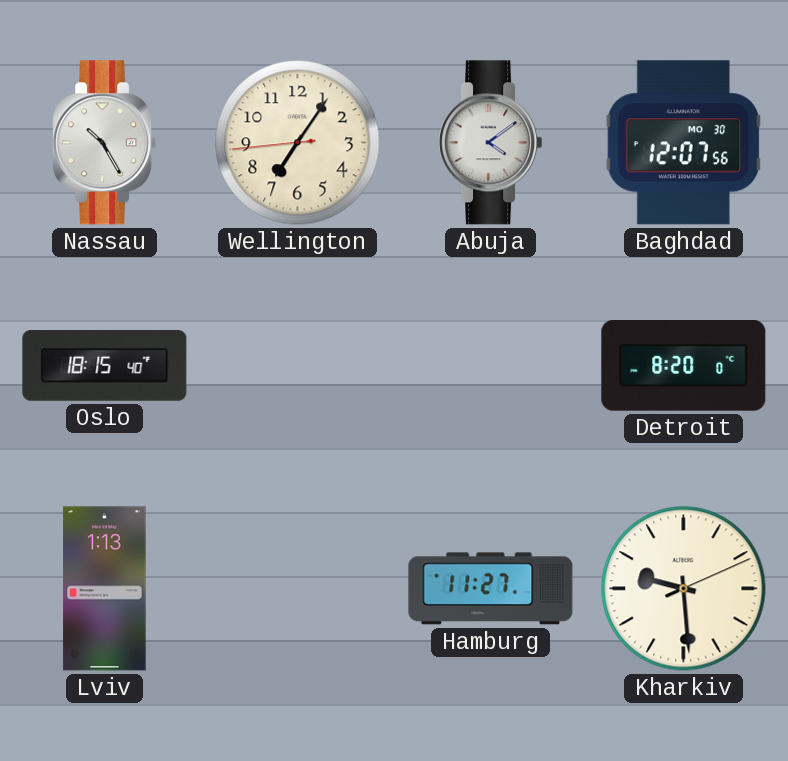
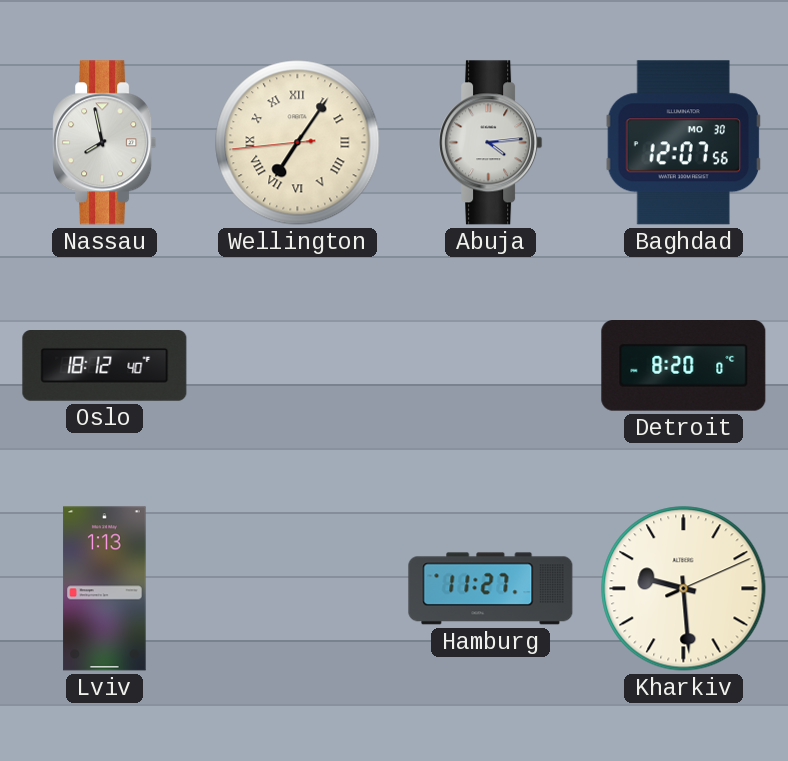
Nassau: 10:25 -> 7:58
Wellington numerals: Arabic -> Roman
Abuja: 4:09 -> 4:14
Oslo: 18:15 -> 18:12
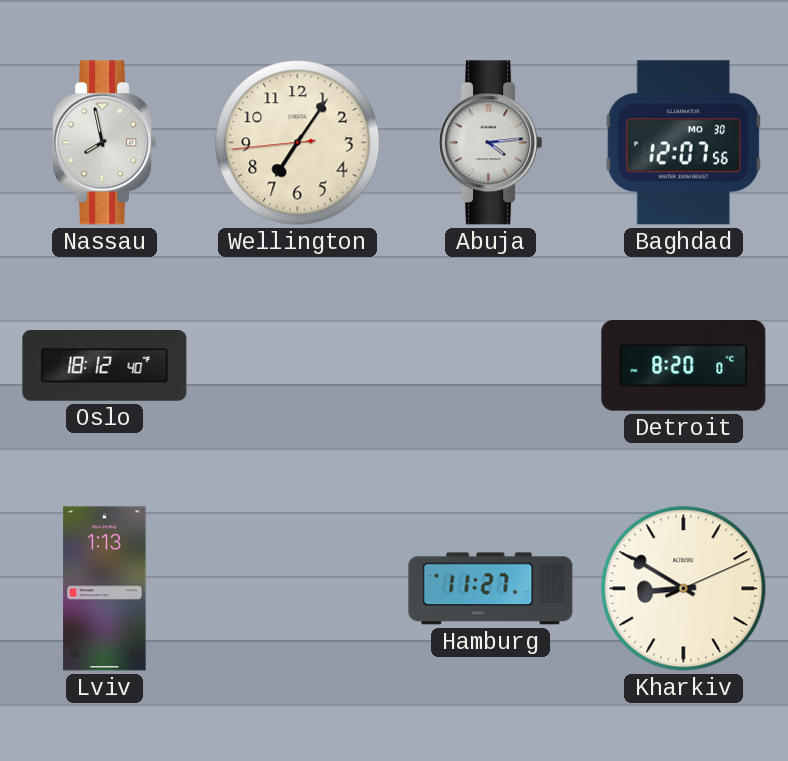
Wellington numerals: Roman -> Arabic
Kharkiv: 9:29 -> 8:50
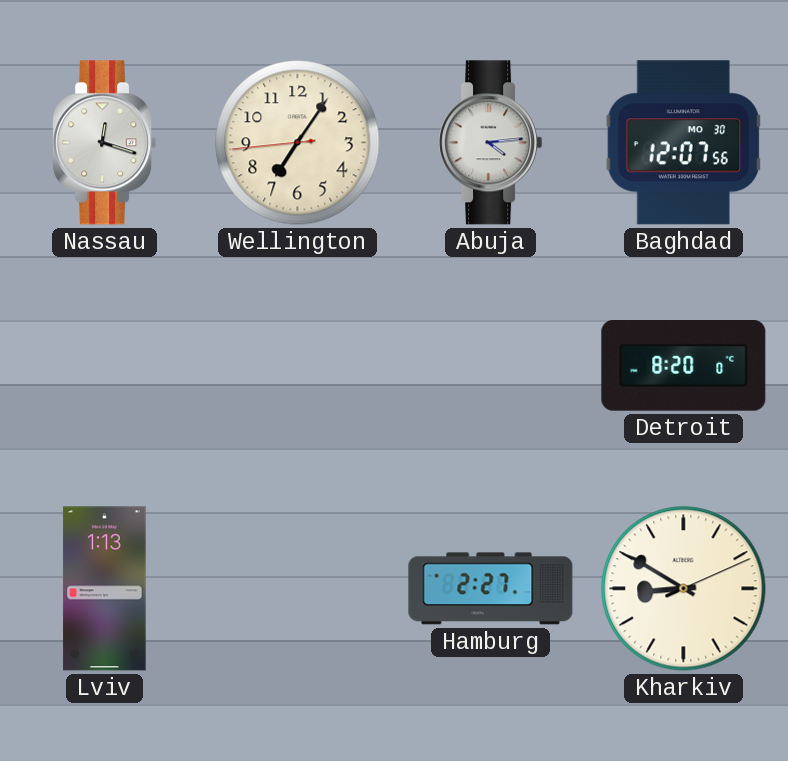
Nassau: 7:58 -> 12:18
Oslo: 18:12 -> none
Hamburg: 11:27 -> 2:27
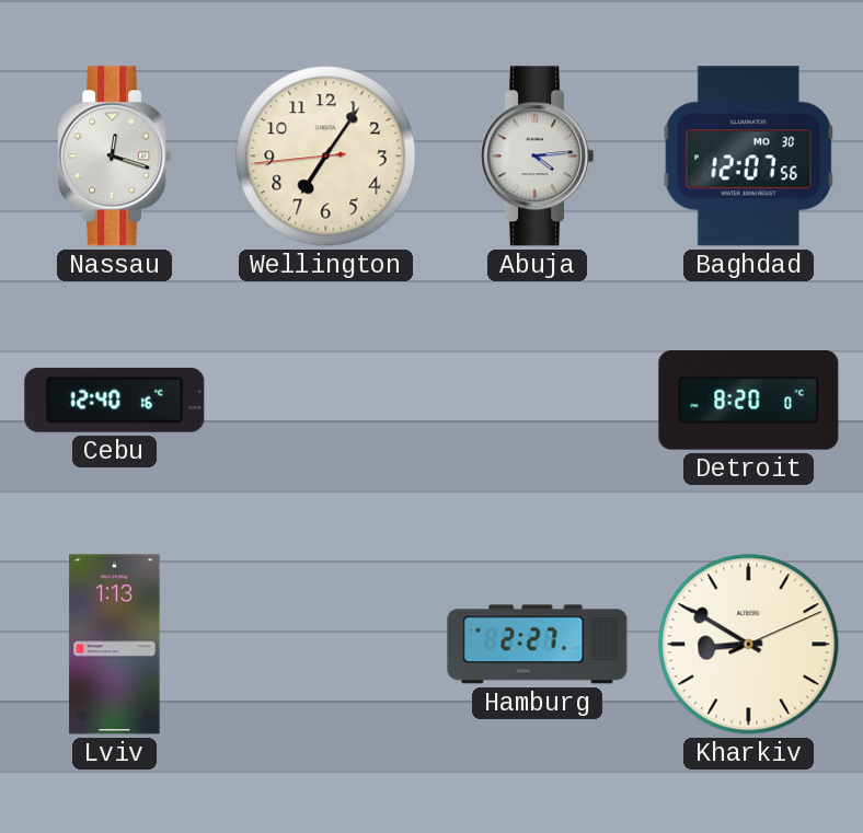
Cebu: none -> 12:40
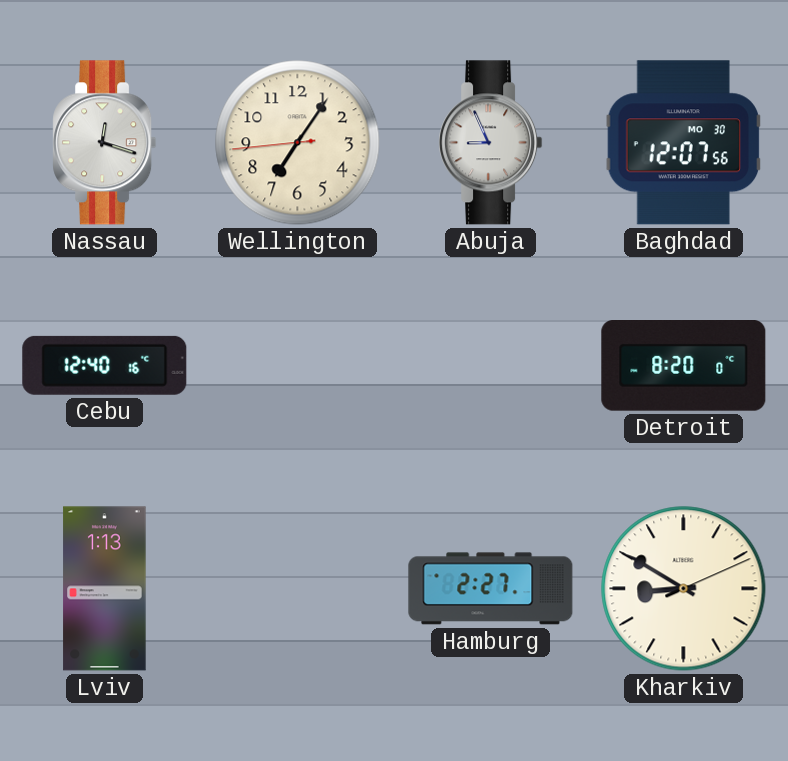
Abuja: 4:14 -> 8:56
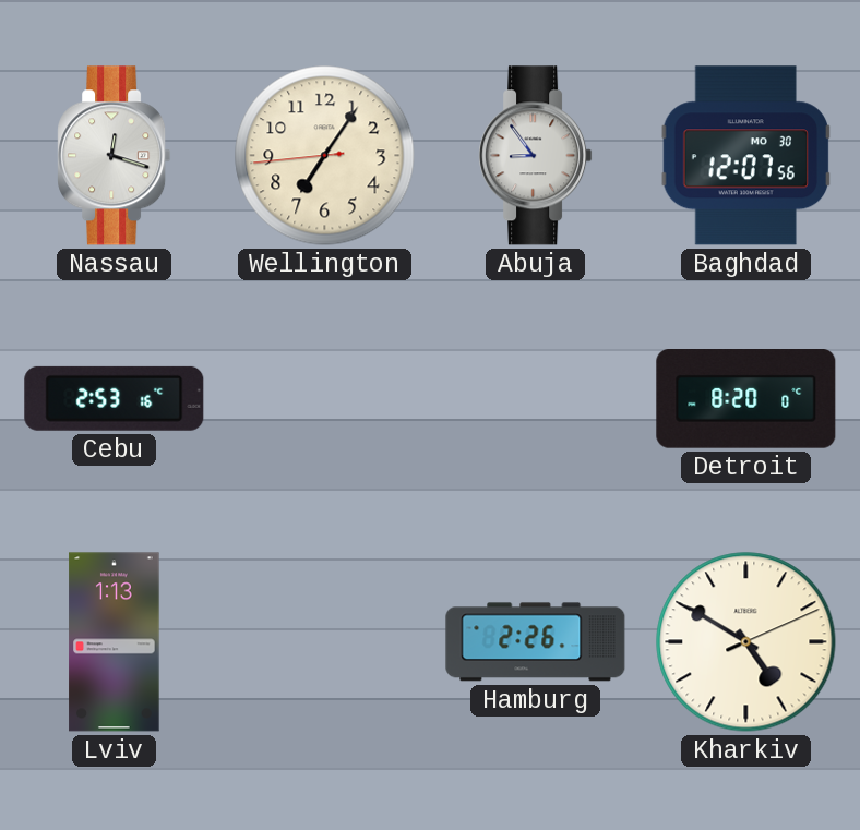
Abuja: 8:56 -> 8:54
Cebu: 12:40 -> 2:53
Hamburg: 2:27 -> 2:26
Kharkiv: 8:50 -> 4:50
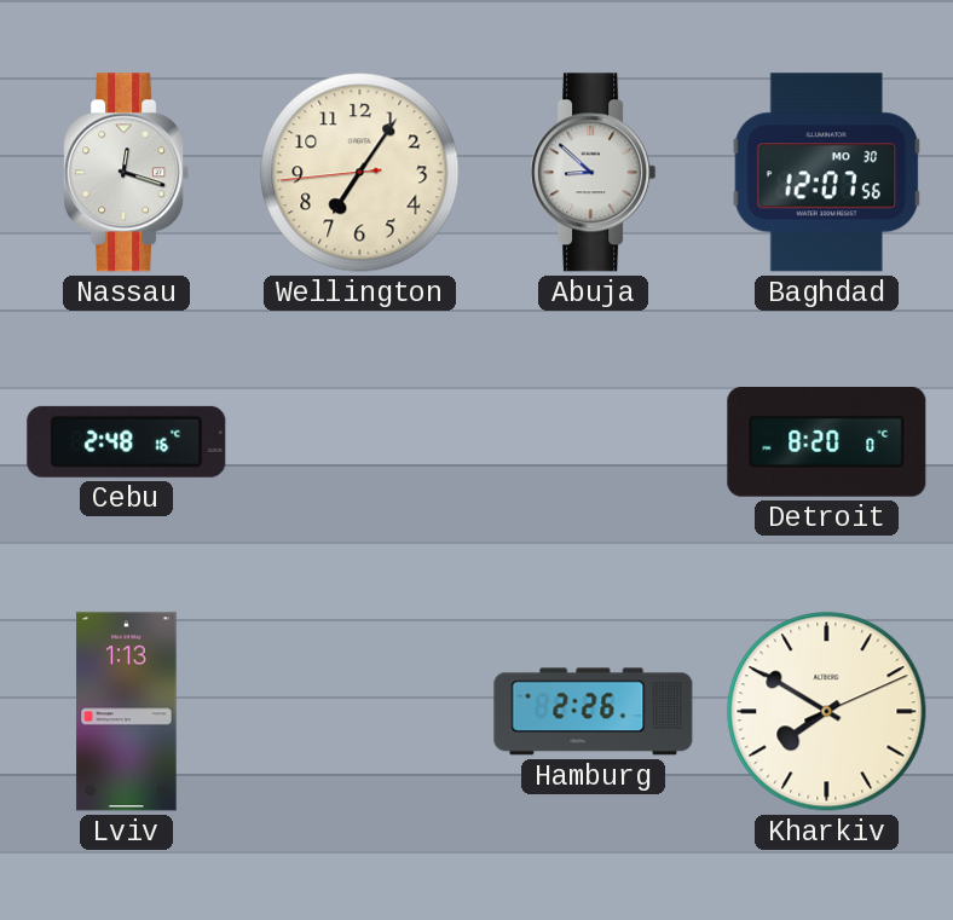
Abuja: 8:54 -> 8:52
Cebu: 2:53 -> 2:48
Kharkiv: 4:50 -> 7:50
